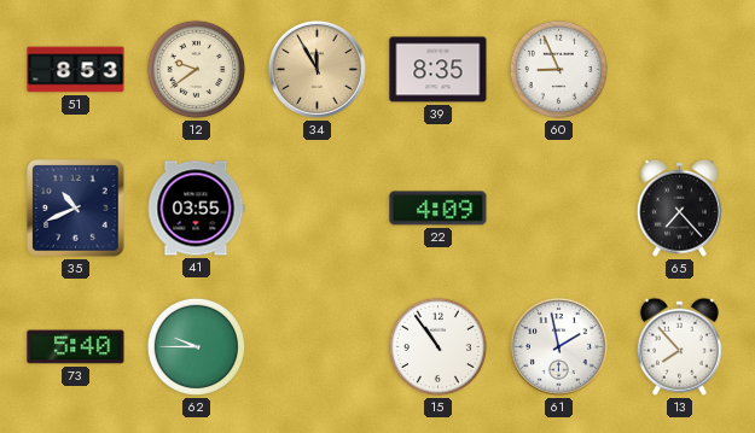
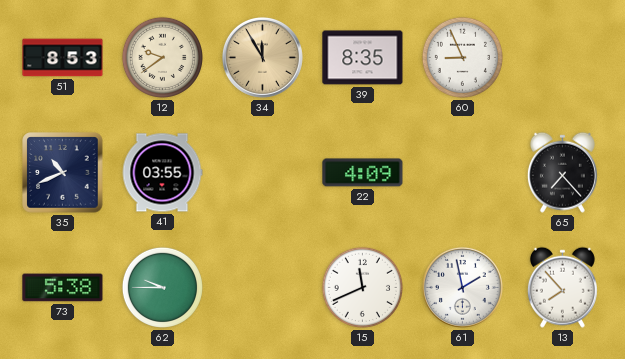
73: 5:40 -> 5:38
15: 10:54 -> 11:41
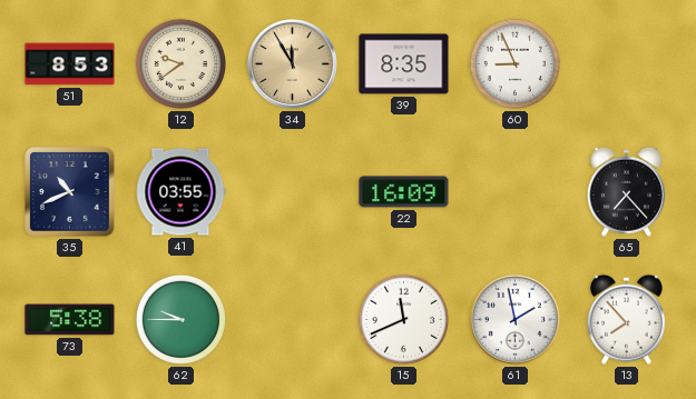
22: 4:09 -> 16:09
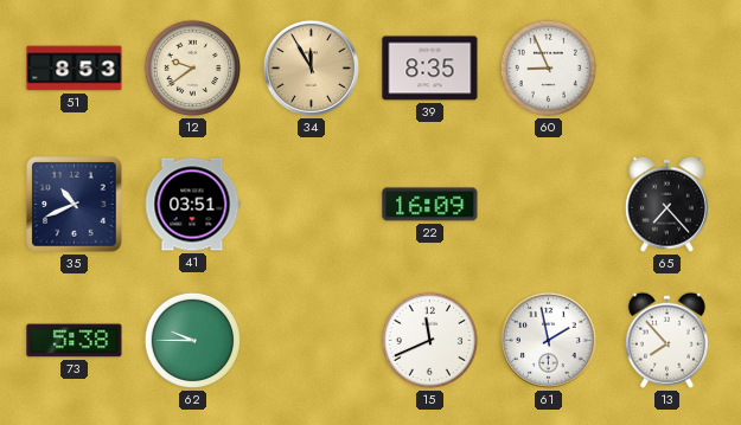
41: 03:55 -> 03:51
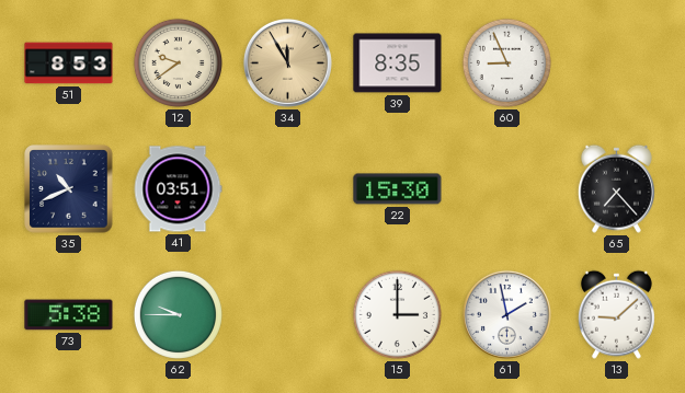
22: 16:09 -> 15:30
15: 11:41 -> 3:00
13: 7:53 -> 9:08
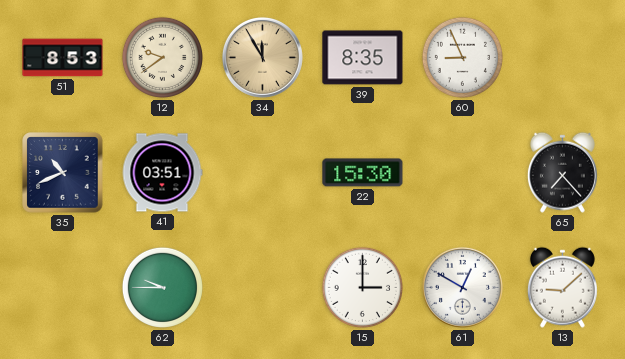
73: 5:38 -> none
61: 1:58 -> 12:50
